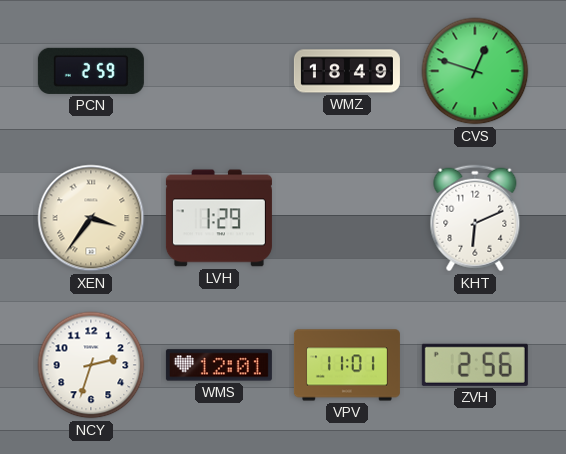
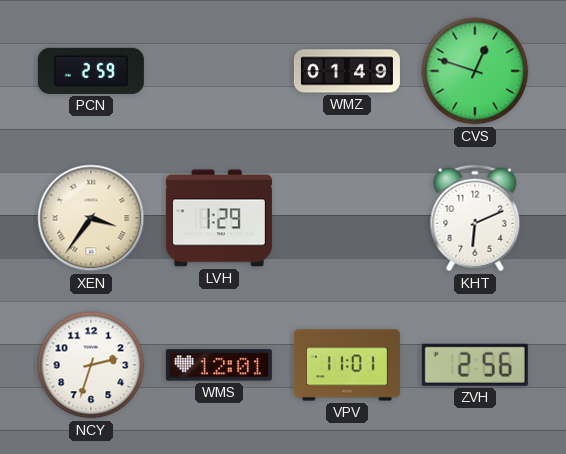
WMZ: 18:49 -> 01:49
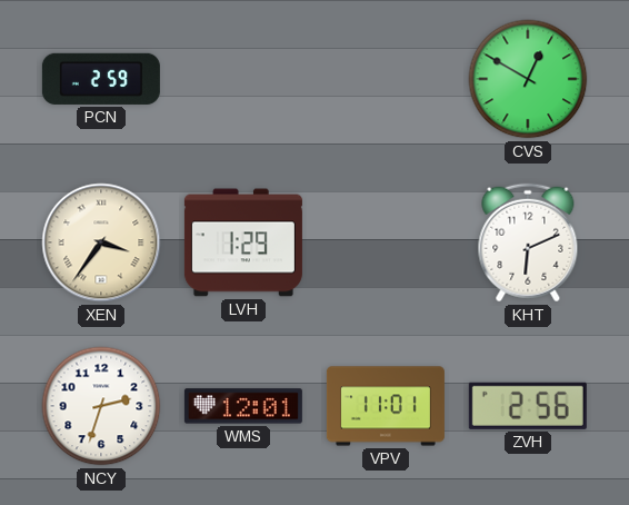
WMZ: 01:49 -> none
CVS: 12:48 -> 12:50
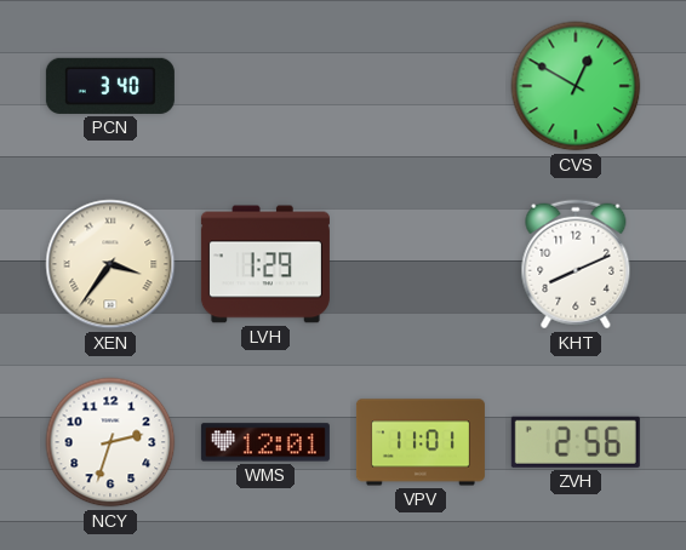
PCN: 2:59 -> 3:40
KHT: 6:11 -> 8:11
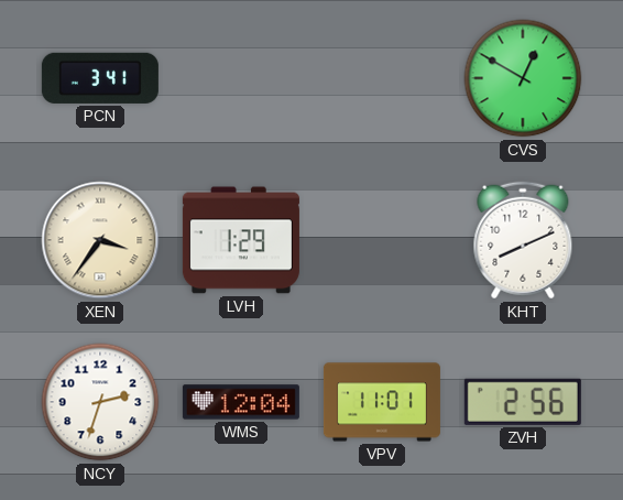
PCN: 3:40 -> 3:41
WMS: 12:01 -> 12:04
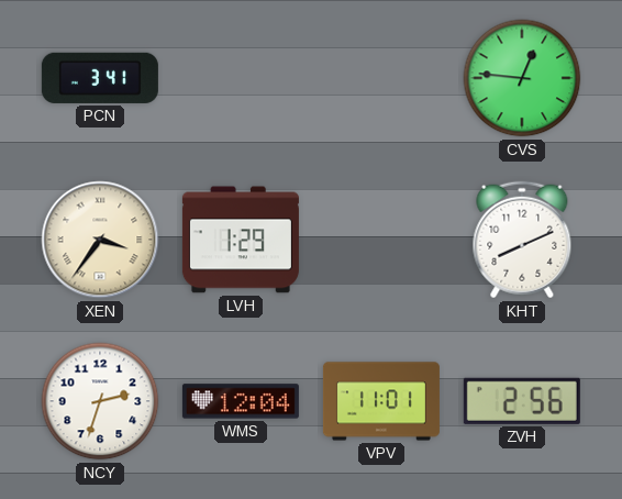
CVS: 12:50 -> 12:46
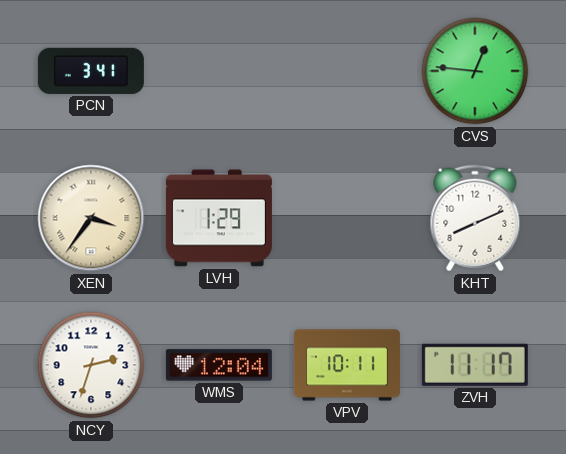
VPV: 11:01 -> 10:11
ZVH: 2:56 -> 11:17
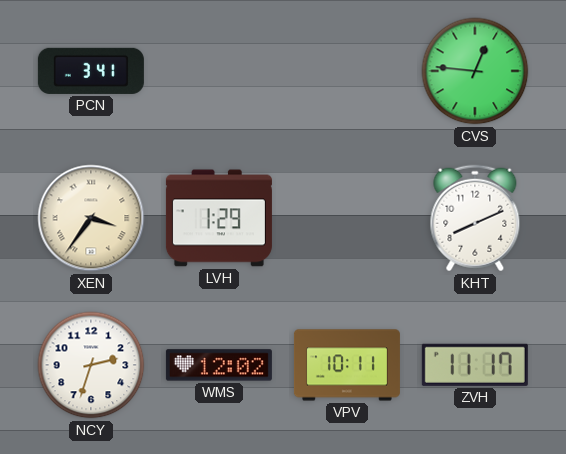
WMS: 12:04 -> 12:02
